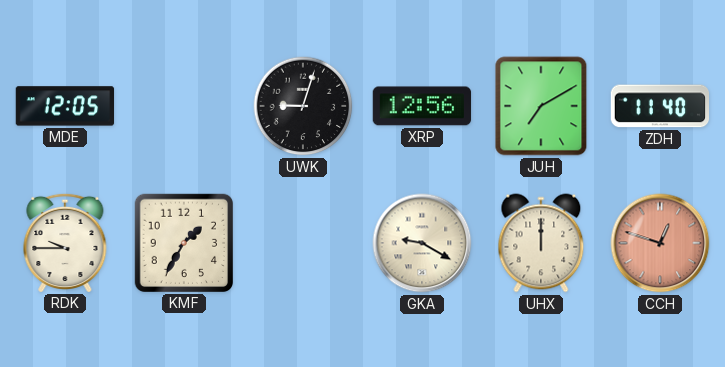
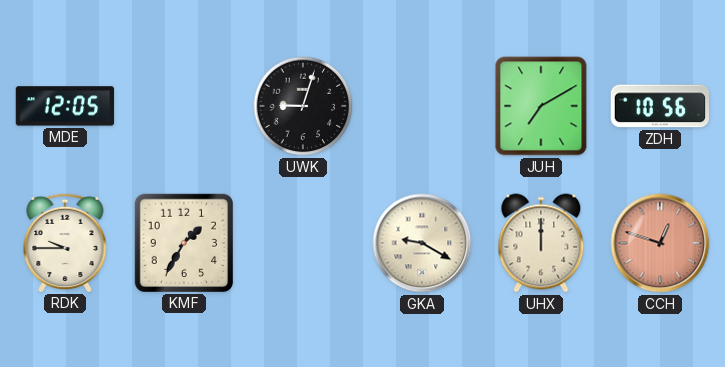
XRP: 12:56 -> none
ZDH: 11:40 -> 10:56
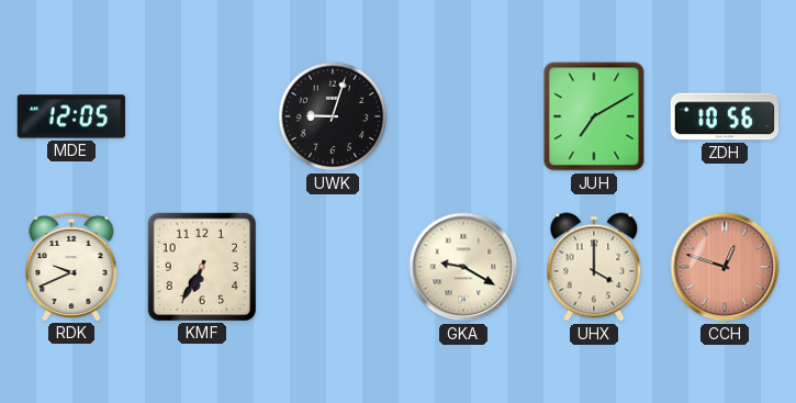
RDK: 9:45 -> 9:41
KMF: 1:35 -> 6:35
UHX: 12:00 -> 4:00
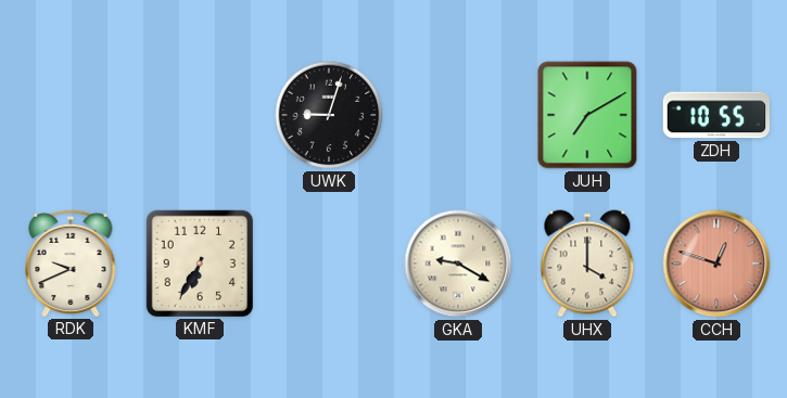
MDE: 12:05 -> none
ZDH: 10:56 -> 10:55
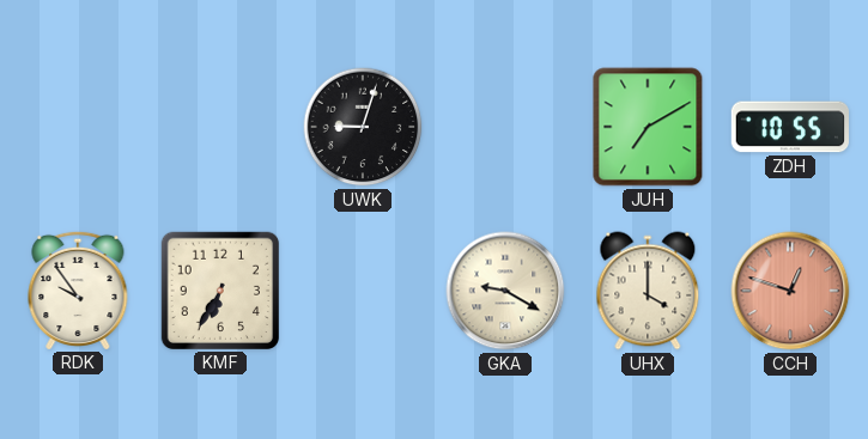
RDK: 9:41 -> 9:54
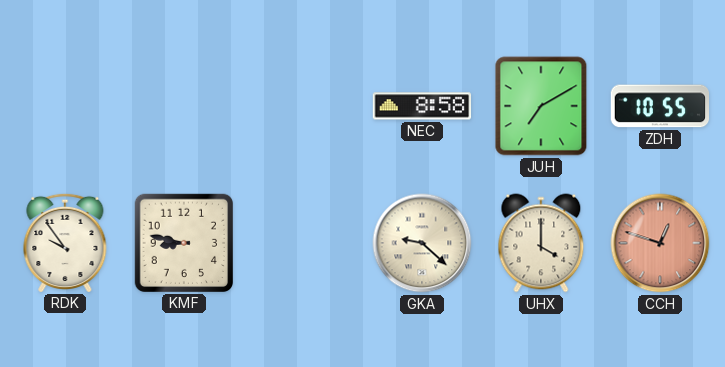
UWK: 9:03 -> none
NEC: none -> 8:58
KMF: 6:35 -> 8:47
GKA: 9:20 -> 9:22
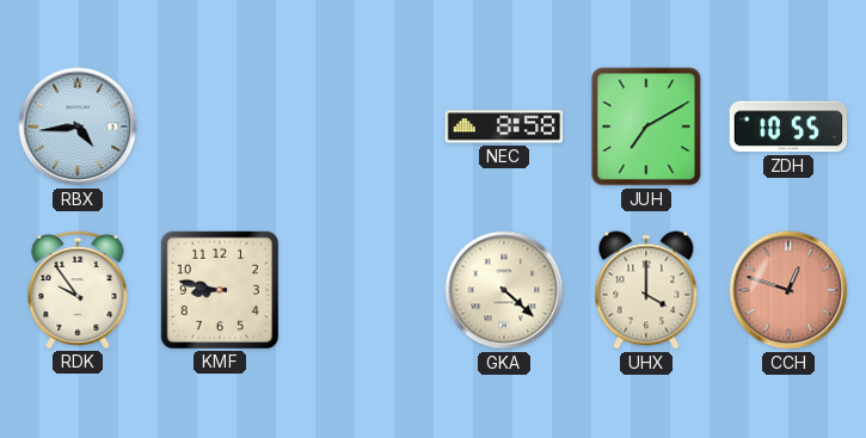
RBX: none -> 4:44
GKA: 9:22 -> 4:22
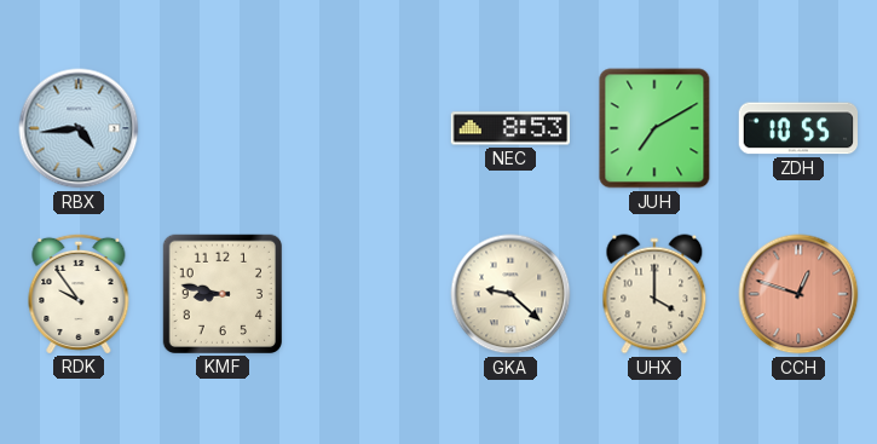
NEC: 8:58 -> 8:53
GKA: 4:22 -> 9:22
